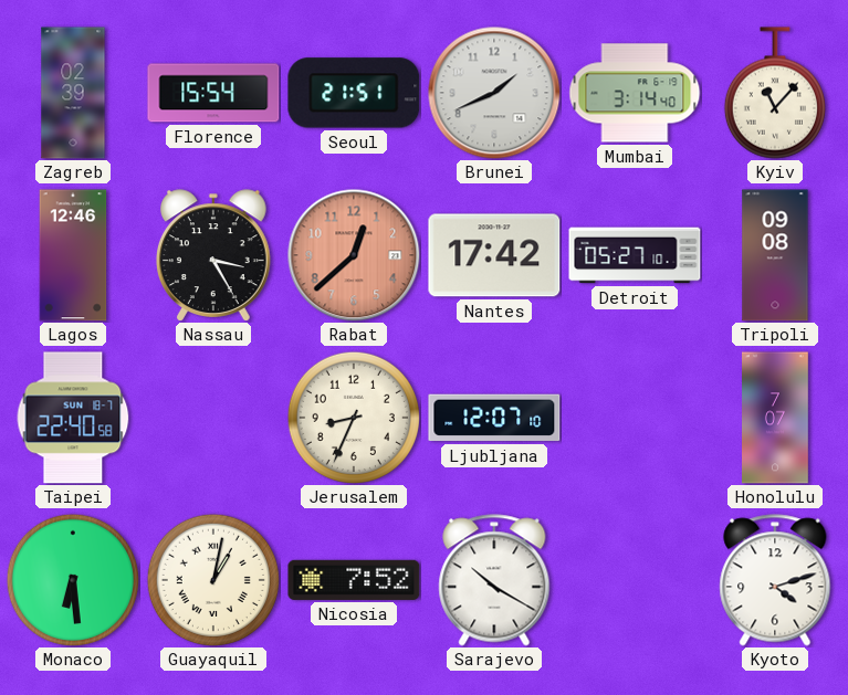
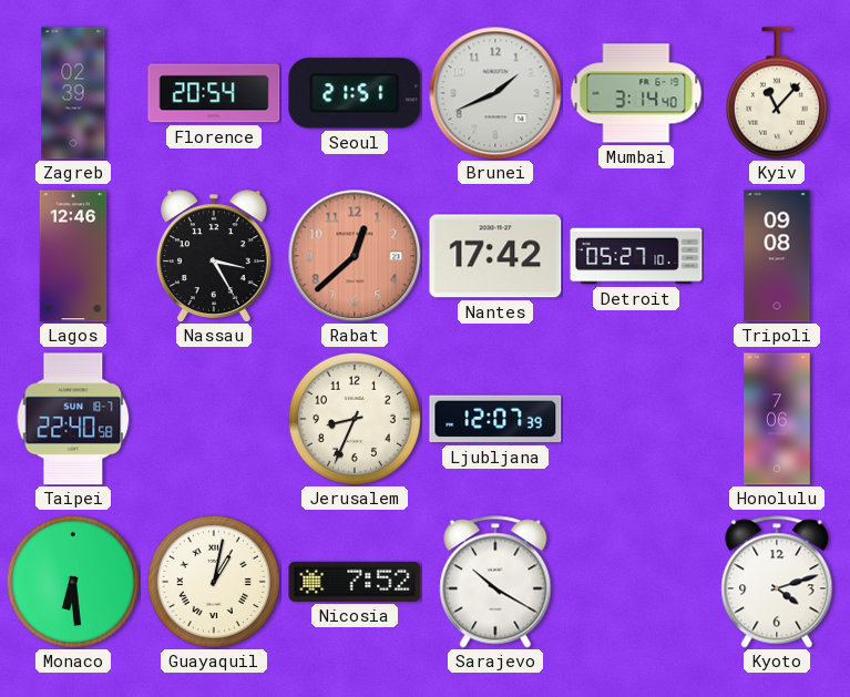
Florence: 15:54 -> 20:54
Ljubljana: 12:07:10 -> 12:07:39
Honolulu: 7:07 -> 7:06
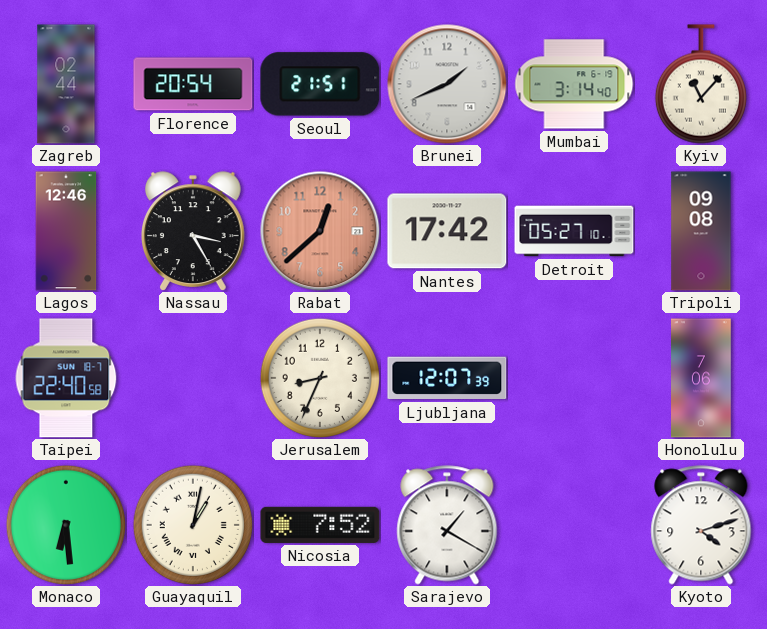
Zagreb: 02:39 -> 02:44
Sarajevo: 10:20 -> 1:20
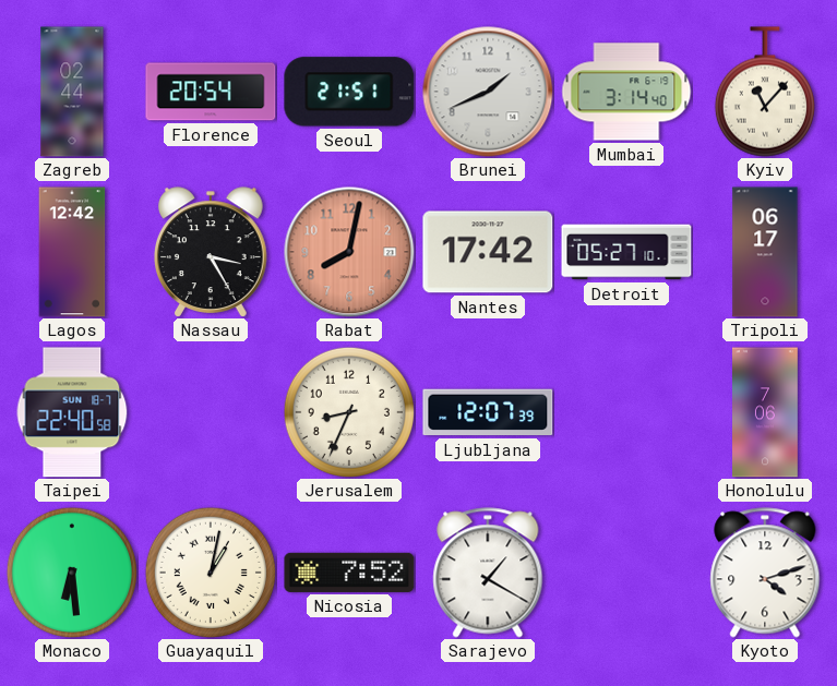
Lagos: 12:46 -> 12:42
Rabat: 12:38 -> 8:02
Tripoli: 09:08 -> 06:17
